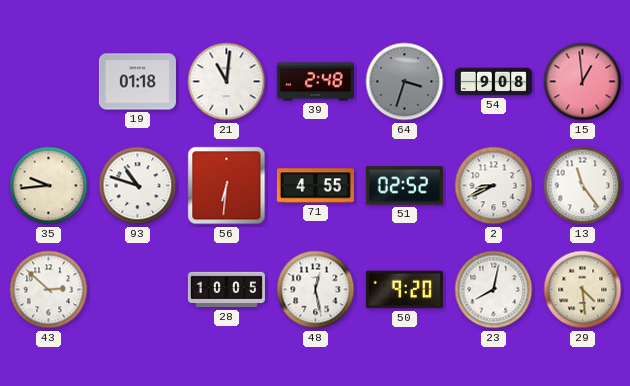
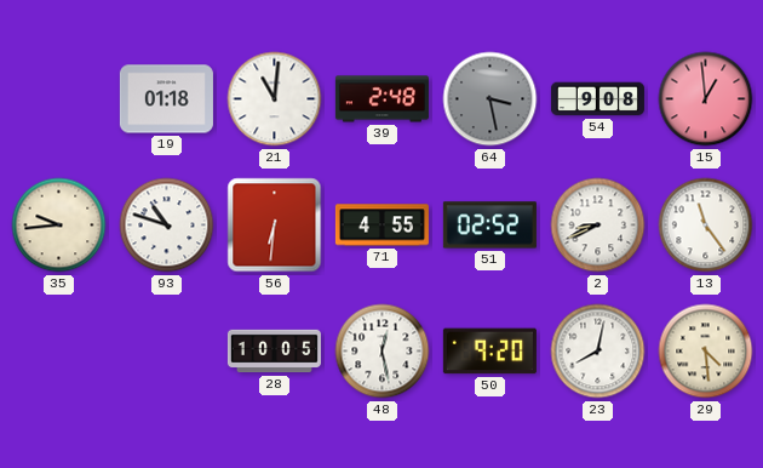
64: 3:33 -> 3:28
43: 2:52 -> none
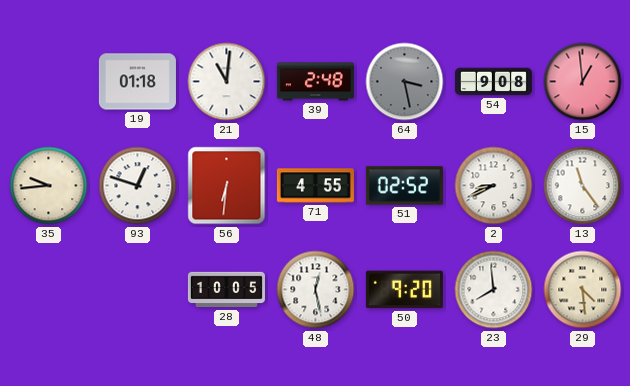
93: 10:48 -> 12:48
23: 8:02 -> 7:59
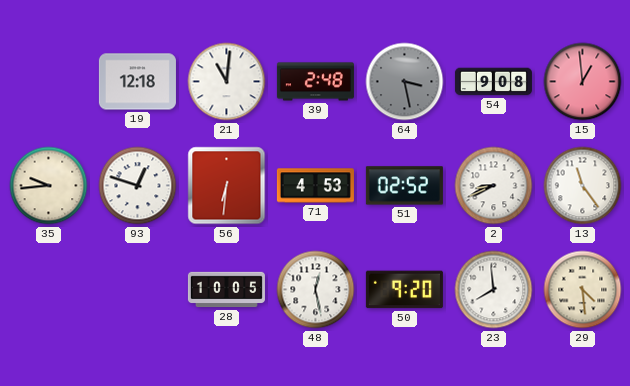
19: 01:18 -> 12:18
71: 4:55 -> 4:53
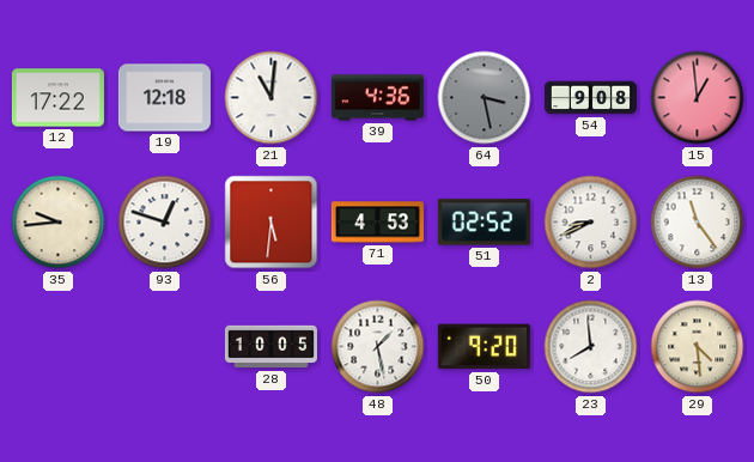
12: none -> 17:22
39: 2:48 -> 4:36
56: 6:31 -> 5:31
48: 12:28 -> 1:28
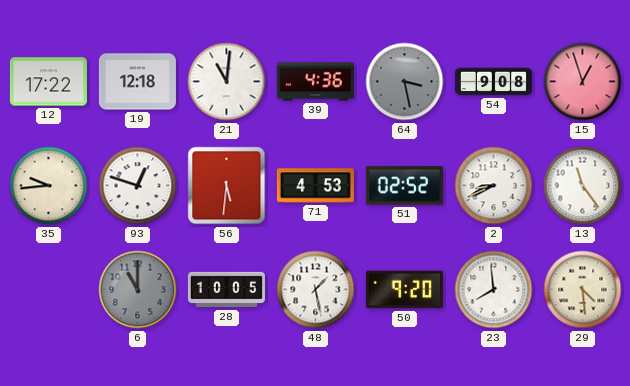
15: 12:59 -> 12:57
6: none -> 11:00
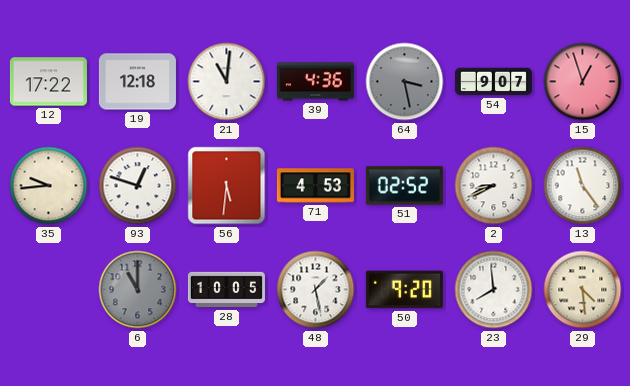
54: 9:08 -> 9:07
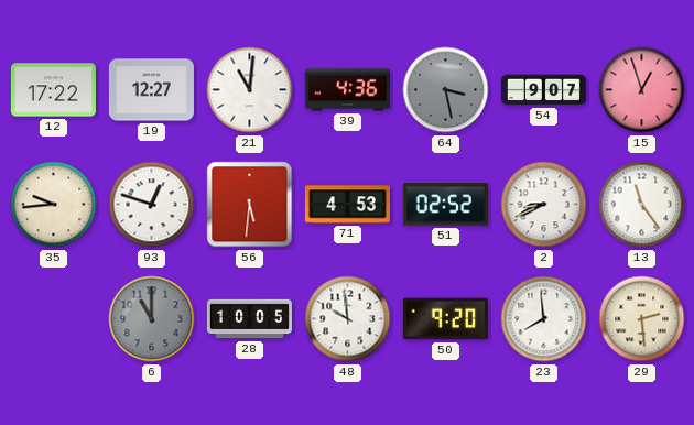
19: 12:18 -> 12:27
48: 1:28 -> 9:59
29: 4:29 -> 2:29
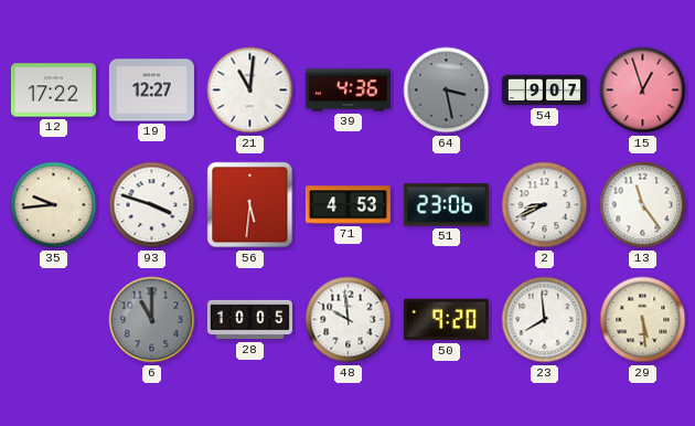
93: 12:48 -> 3:48
51: 02:52 -> 23:06
29: 2:29 -> 5:29
